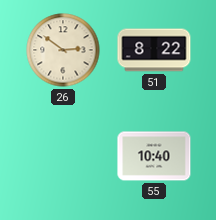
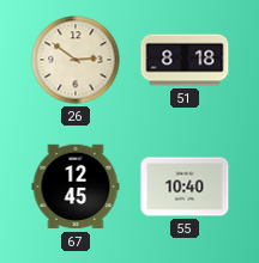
51: 8:22 -> 8:18
67: none -> 12:45
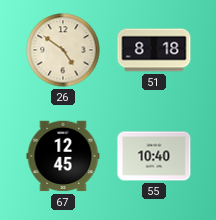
26: 2:51 -> 4:51
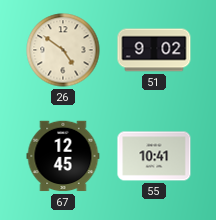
51: 8:18 -> 9:02
55: 10:40 -> 10:41
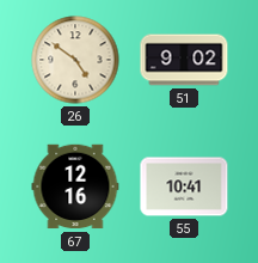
67: 12:45 -> 12:16
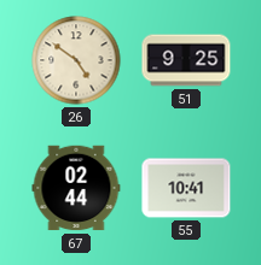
51: 9:02 -> 9:25
67: 12:16 -> 02:44
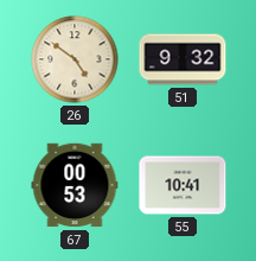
51: 9:25 -> 9:32
67: 02:44 -> 00:53
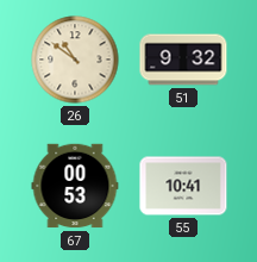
26: 4:51 -> 10:51
